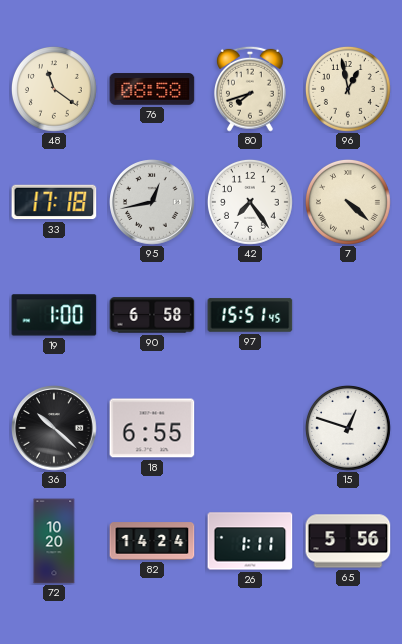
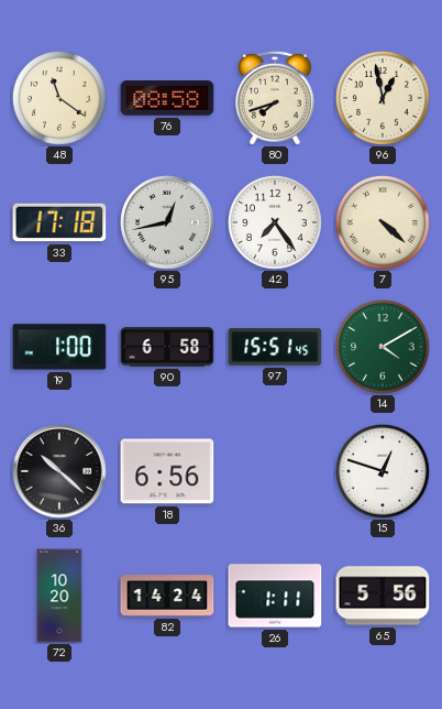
14: none -> 4:10
18: 6:55 -> 6:56
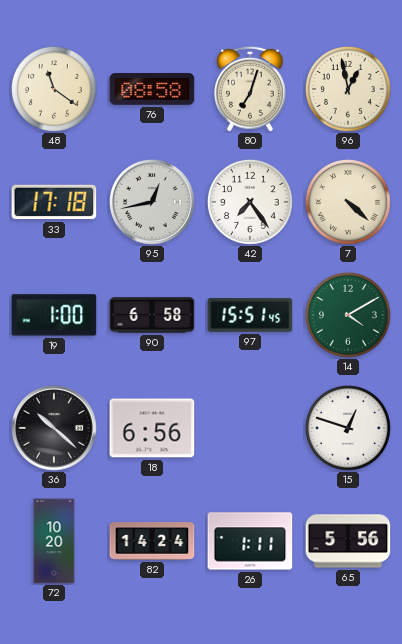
80: 7:42 -> 7:03
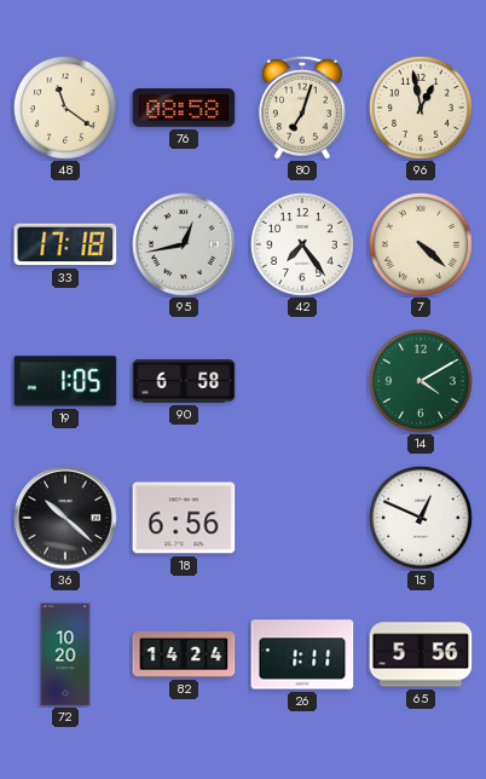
19: 1:00 -> 1:05
97: 15:51 -> none
15: 12:48 -> 12:49
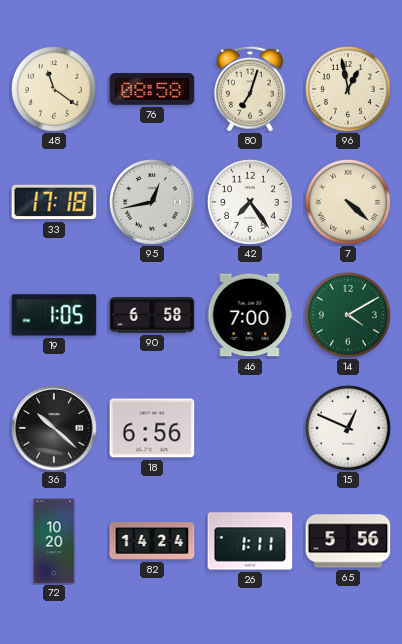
46: none -> 7:00
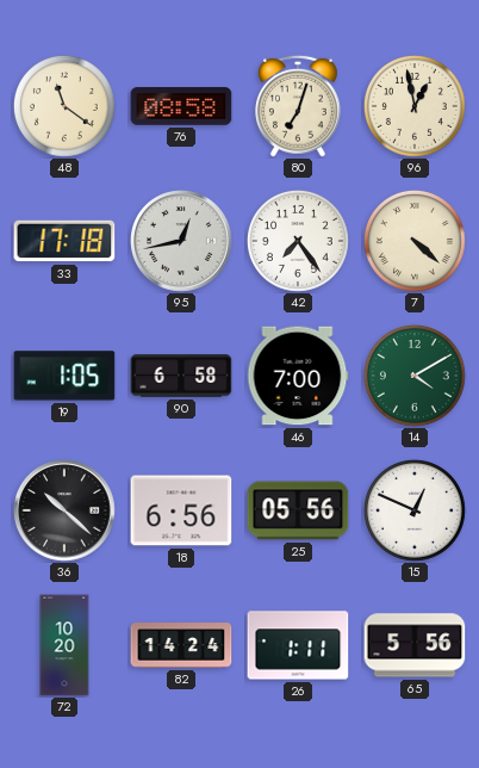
25: none -> 05:56
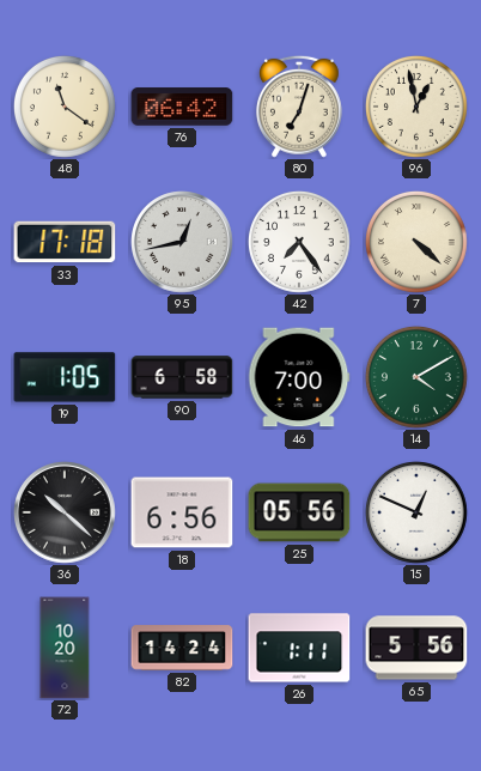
76: 08:58 -> 06:42
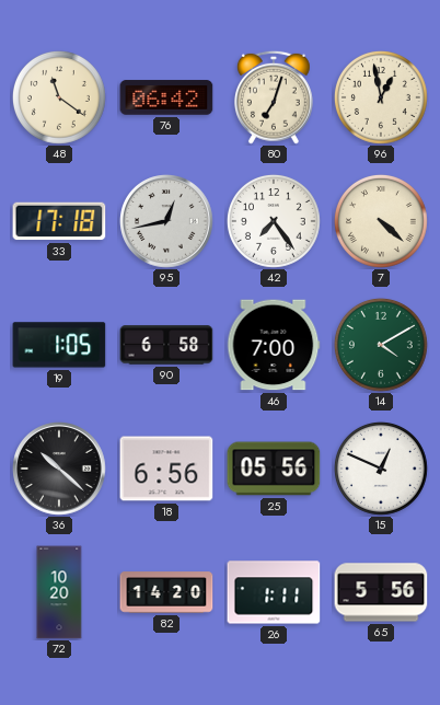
82: 14:24 -> 14:20
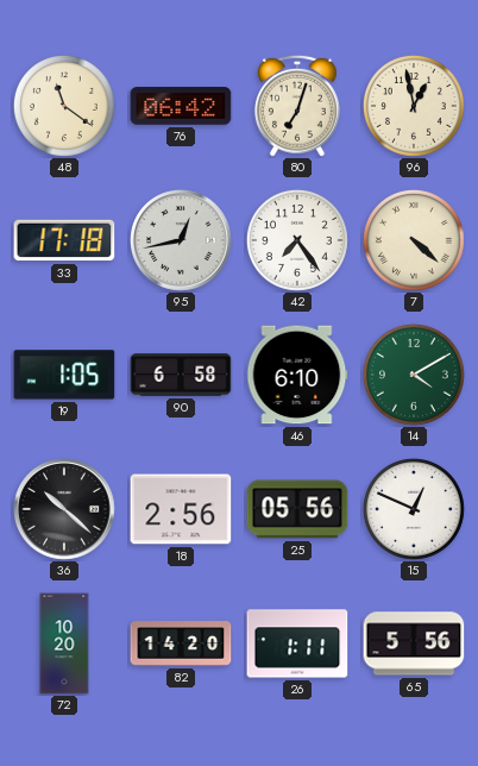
46: 7:00 -> 6:10
18: 6:56 -> 2:56
